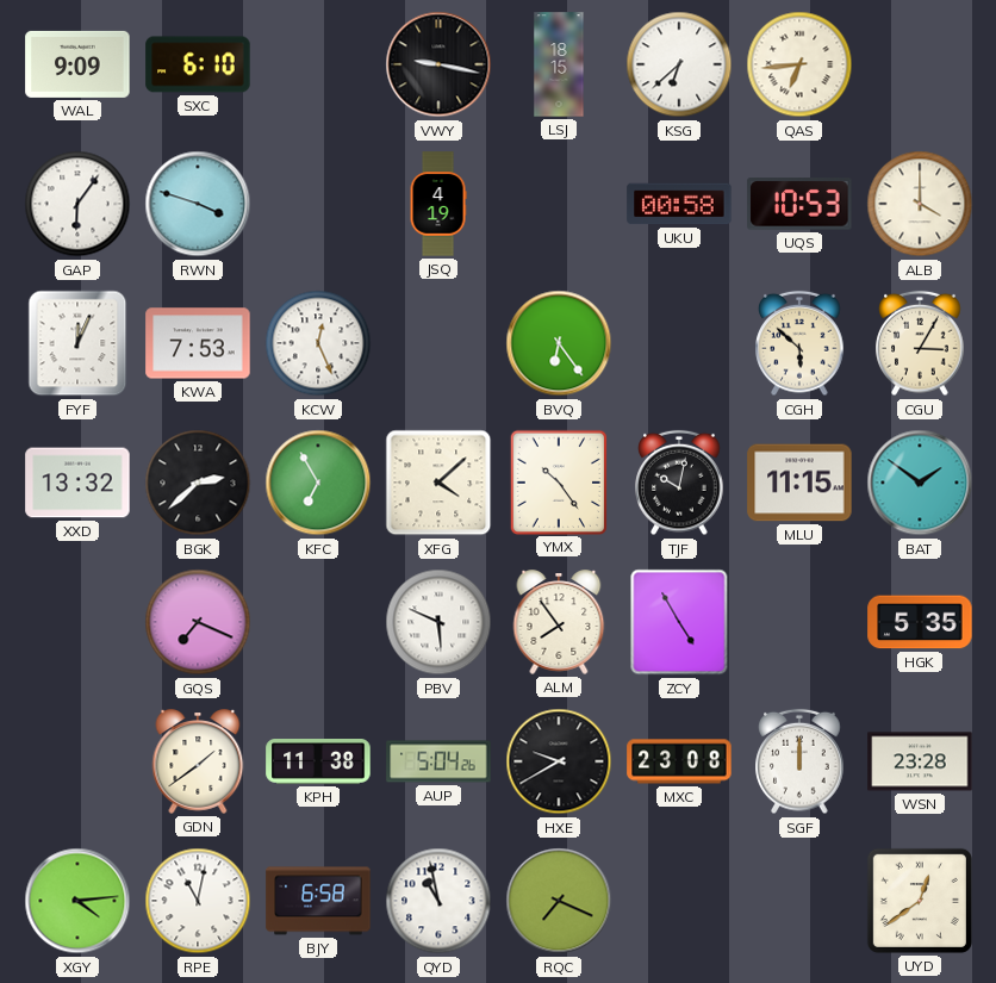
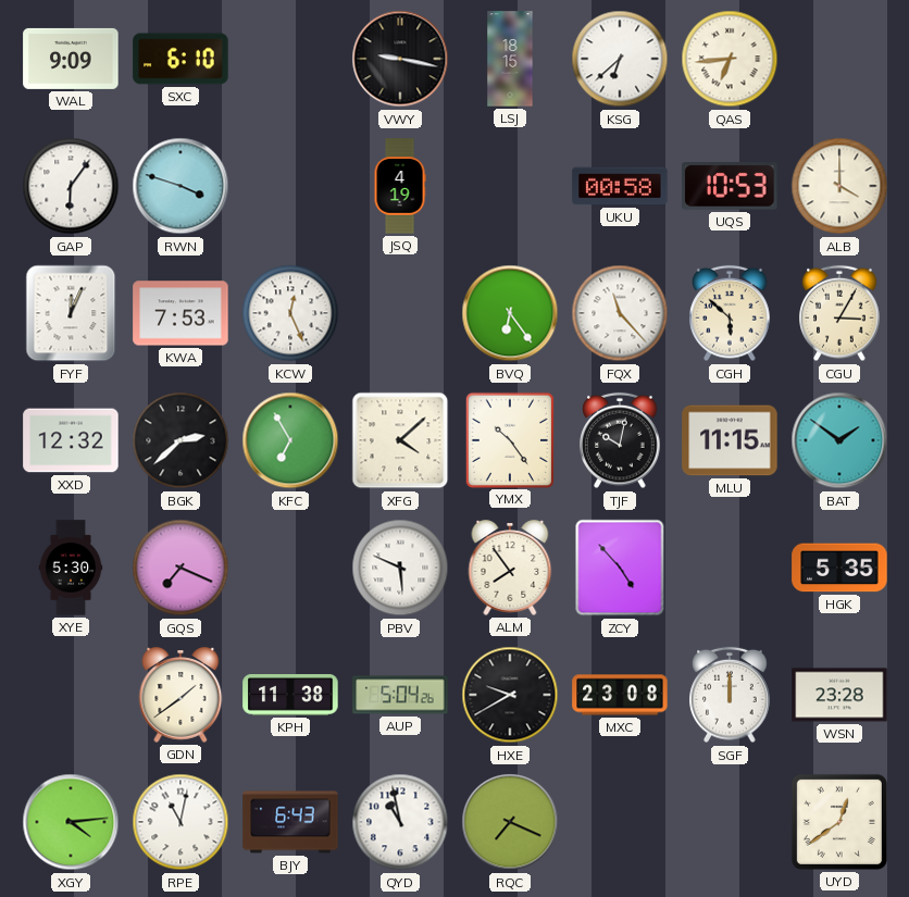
FQX: none -> 11:23
XXD: 13:32 -> 12:32
XYE: none -> 5:30
ZCY: 4:55 -> 4:53
BJY: 6:58 -> 6:43
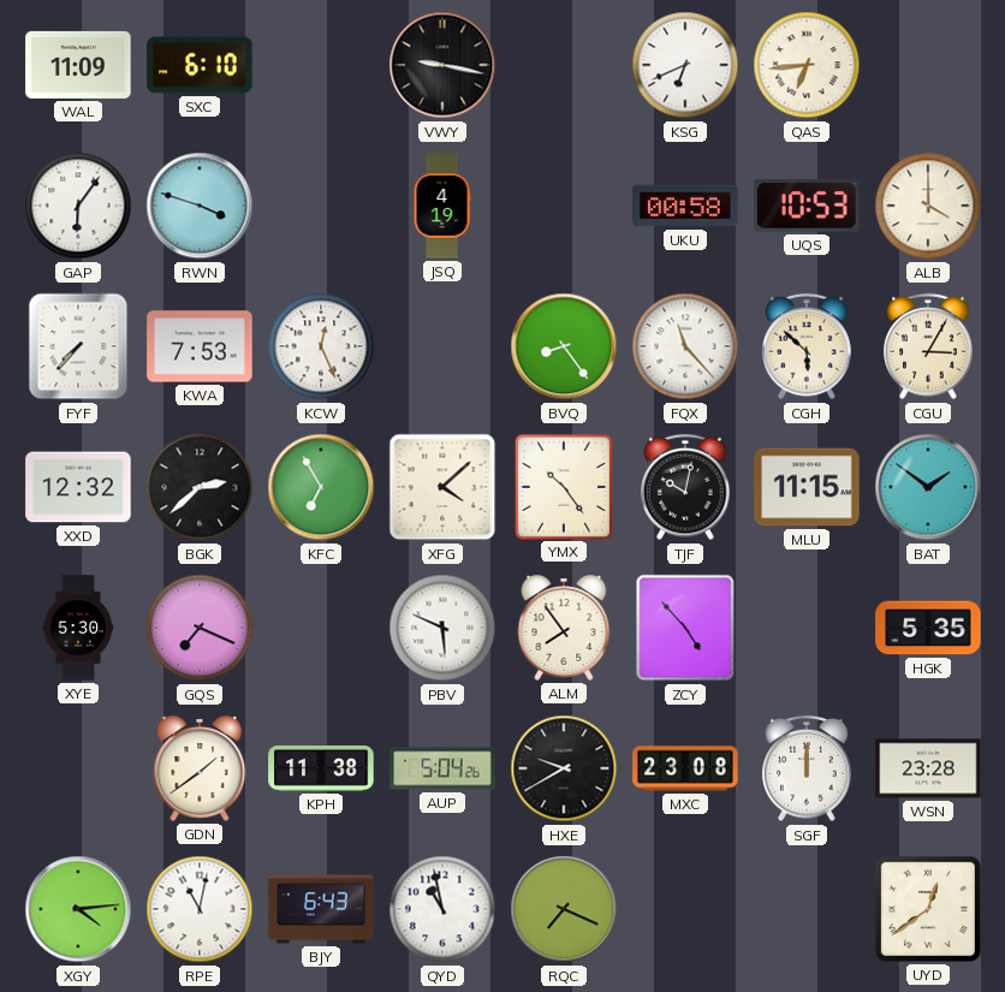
WAL: 9:09 -> 11:09
LSJ: 18:15 -> none
KSG: 6:38 -> 6:41
FYF: 12:04 -> 7:37
BVQ: 6:24 -> 8:24
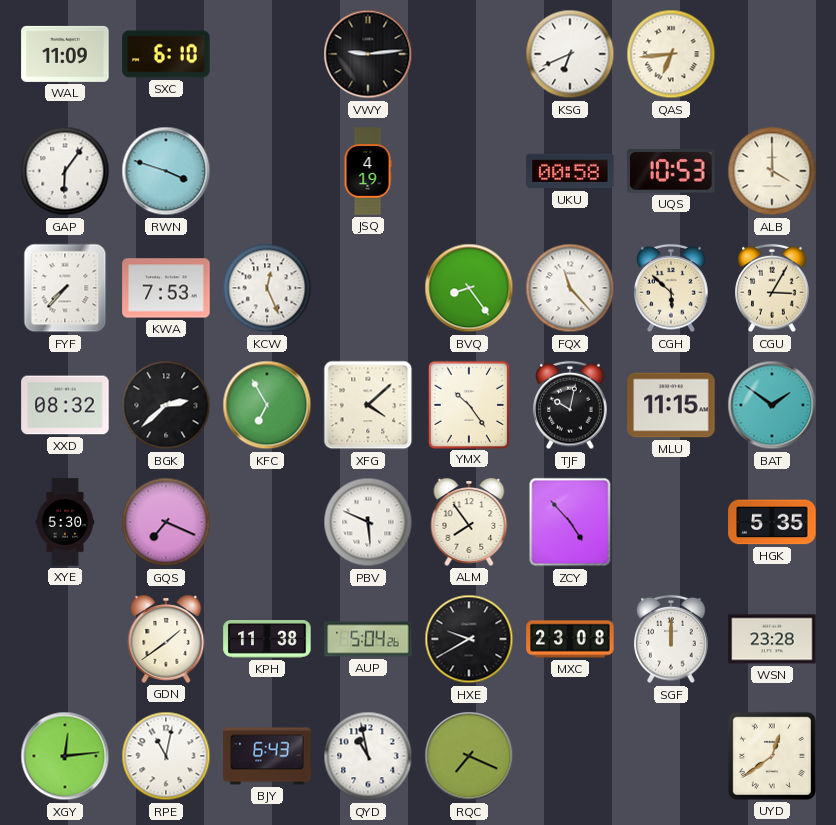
VWY: 9:17 -> 9:14
XXD: 12:32 -> 08:32
XGY: 4:14 -> 12:14
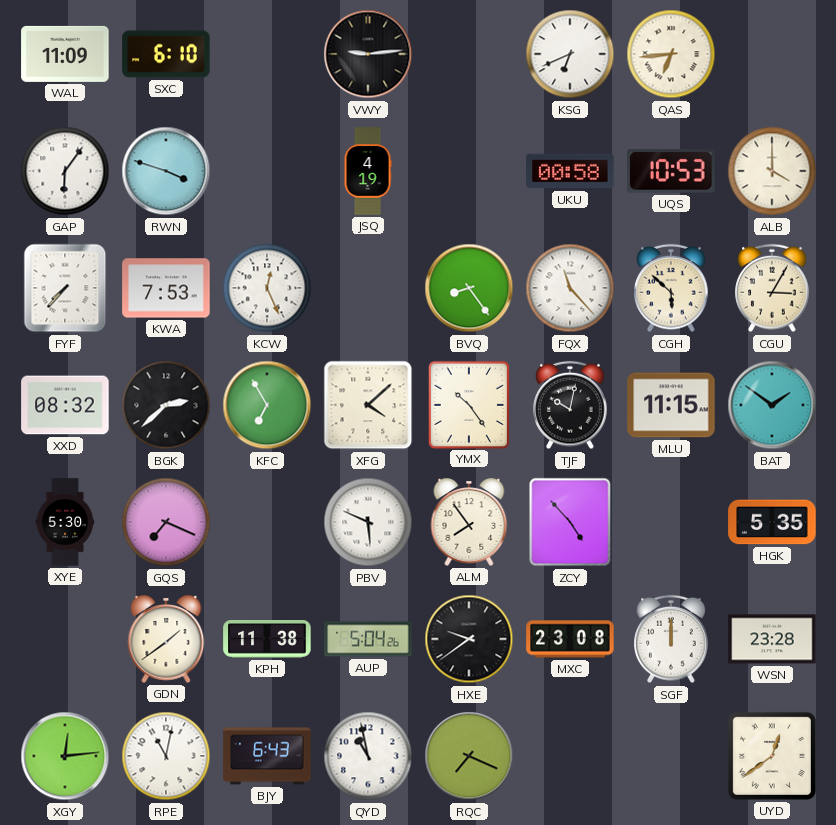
HXE: 9:40 -> 9:39
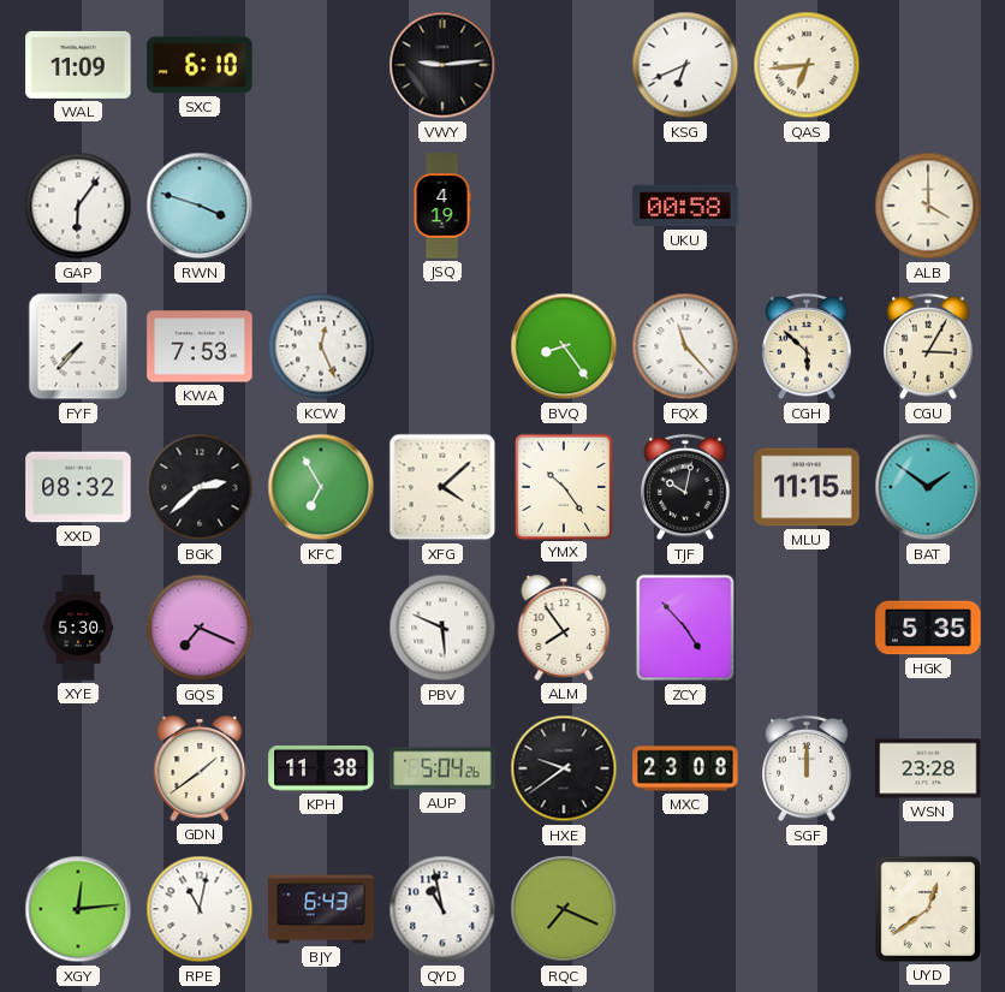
UQS: 10:53 -> none
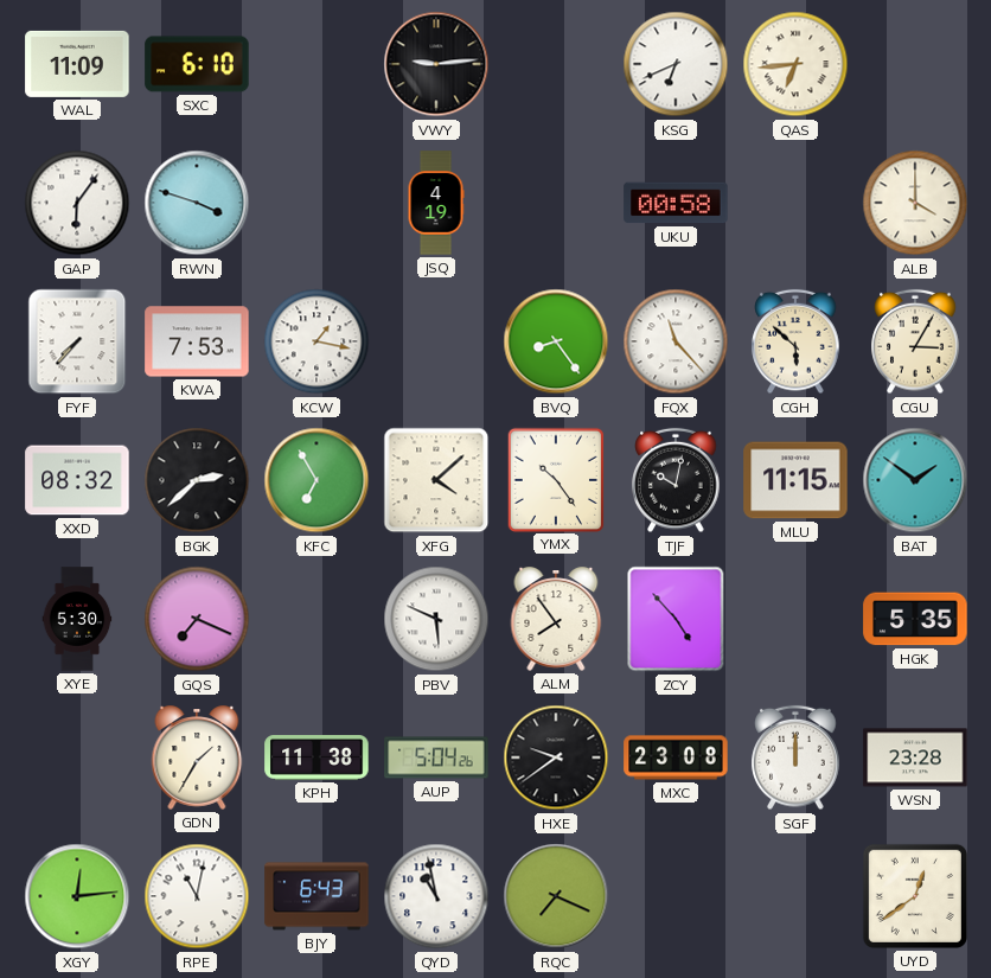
KCW: 12:26 -> 1:17
GDN: 1:39 -> 1:35
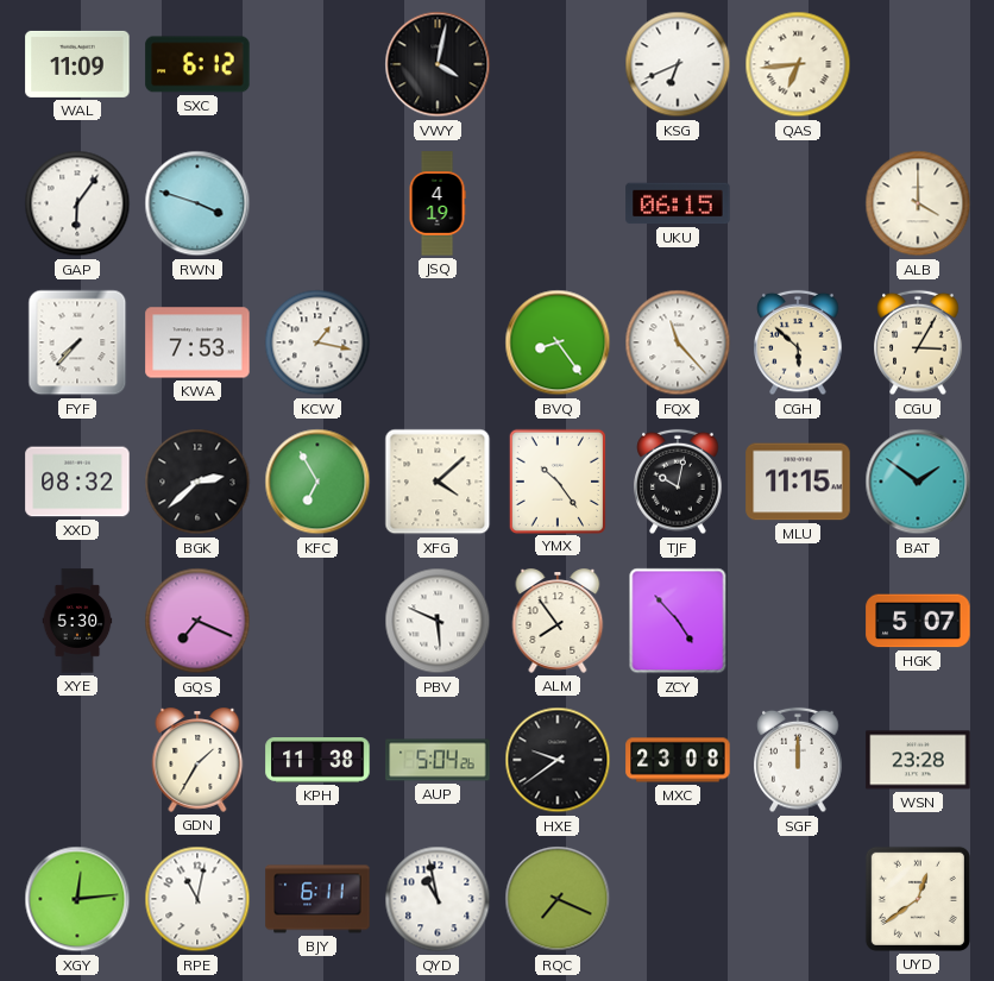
SXC: 6:10 -> 6:12
VWY: 9:14 -> 4:02
UKU: 00:58 -> 06:15
HGK: 5:35 -> 5:07
BJY: 6:43 -> 6:11
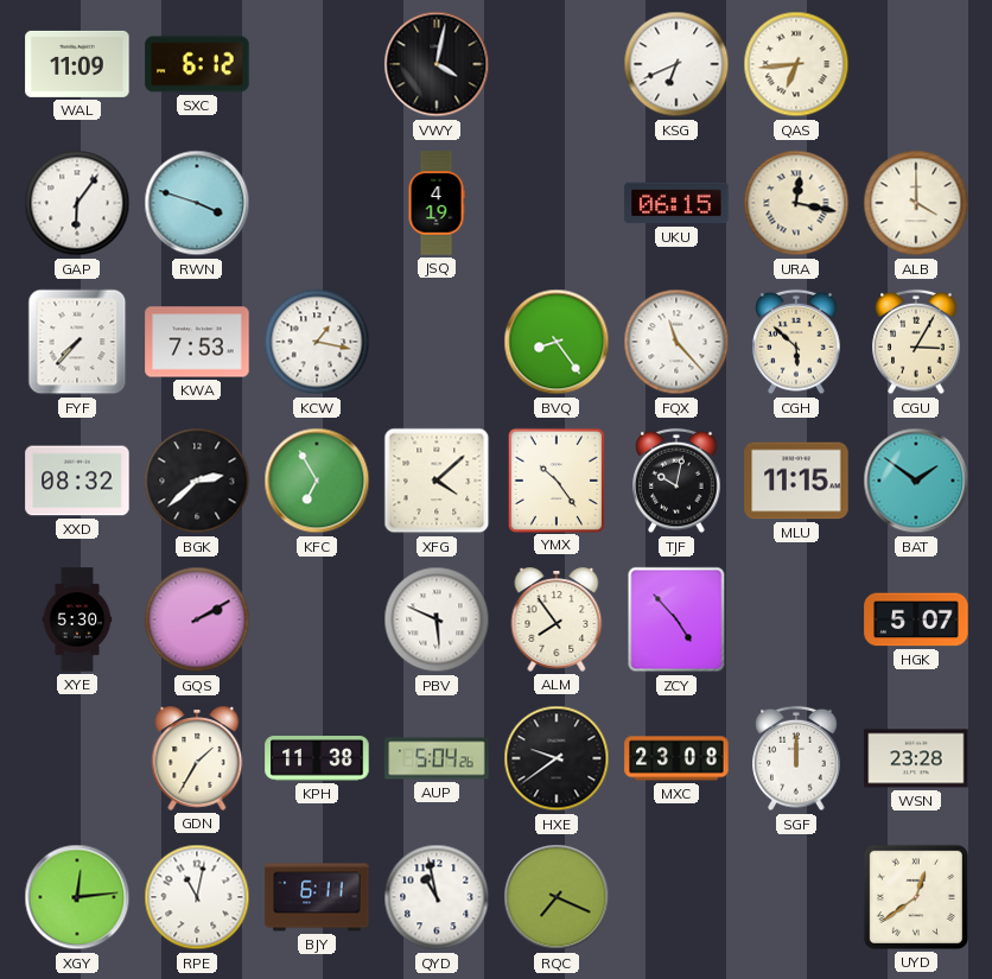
URA: none -> 12:17
GQS: 7:19 -> 2:10
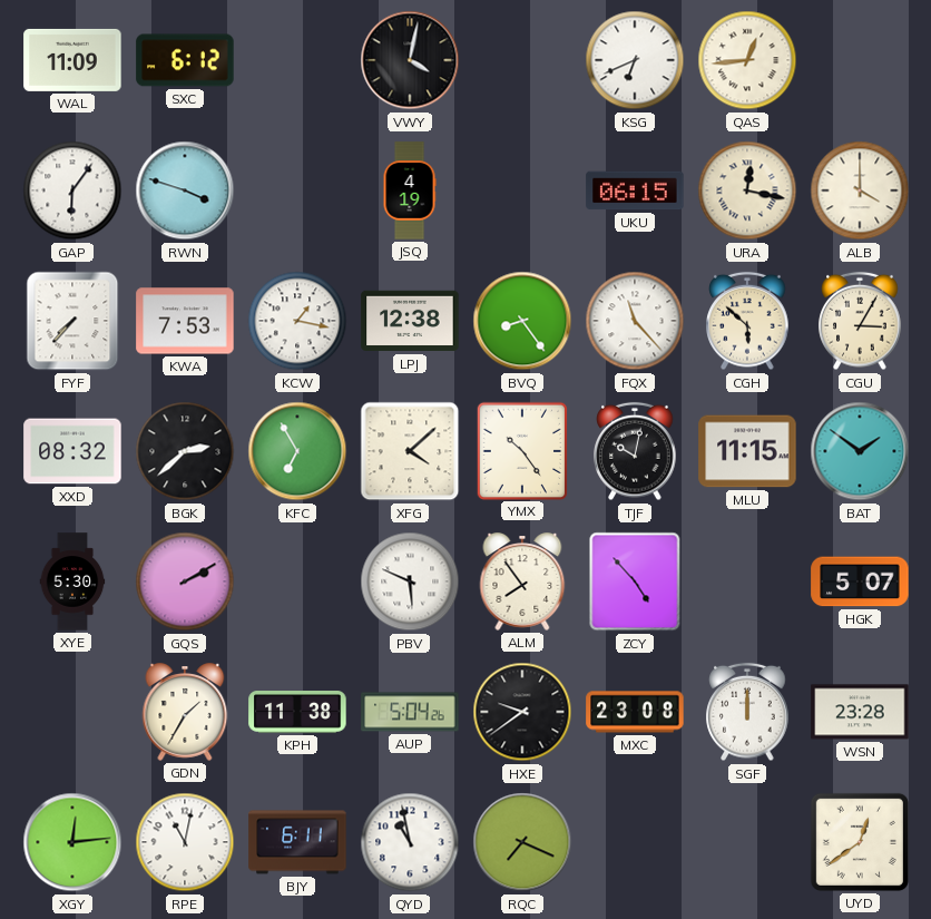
QAS: 6:44 -> 12:44
LPJ: none -> 12:38
